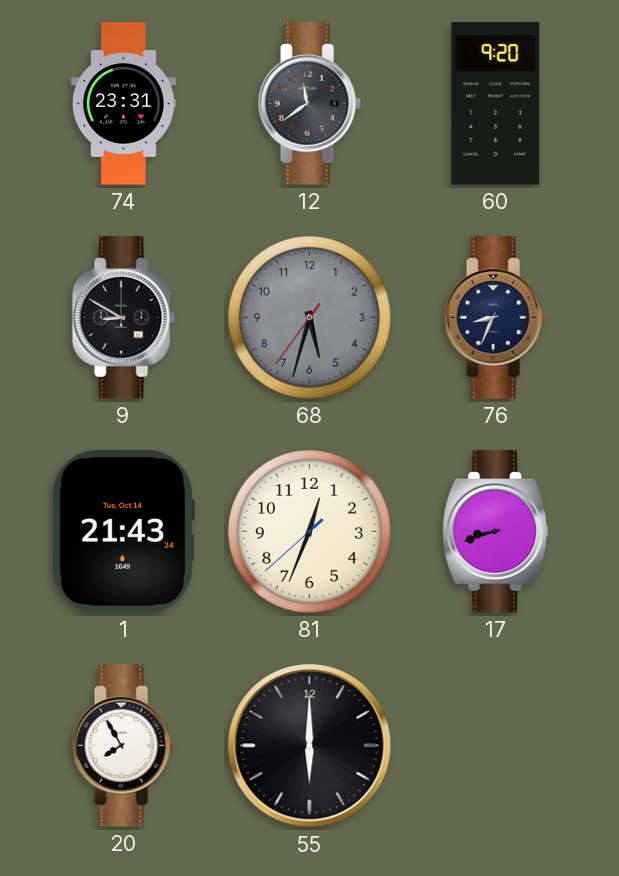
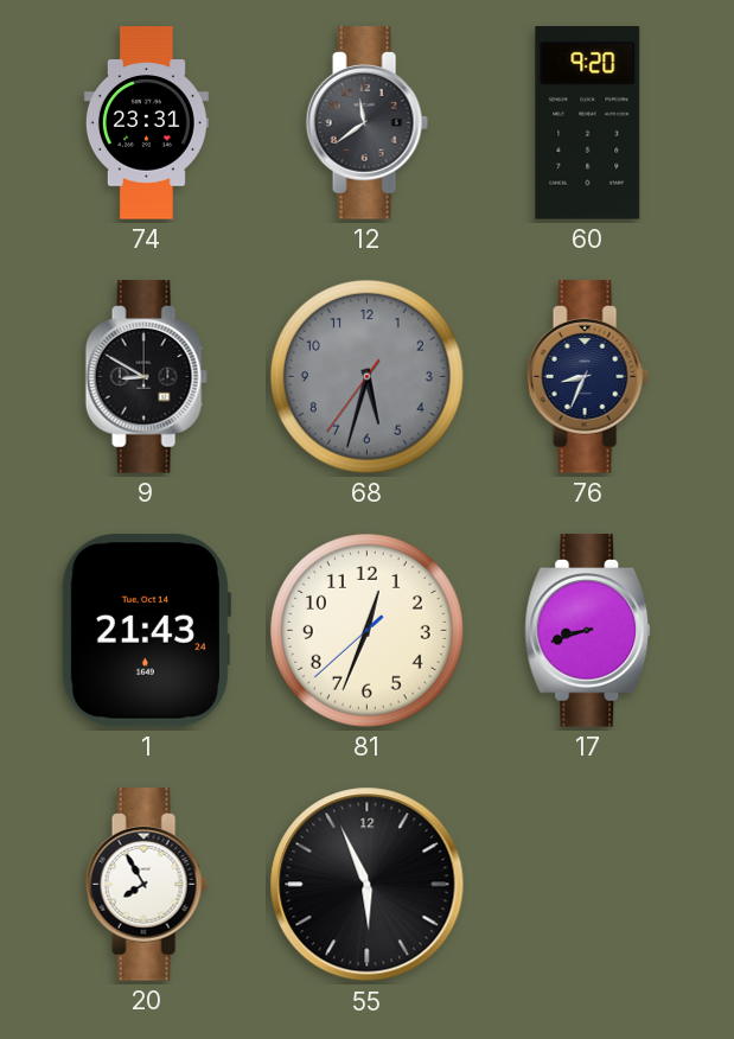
55: 6:00 -> 5:56
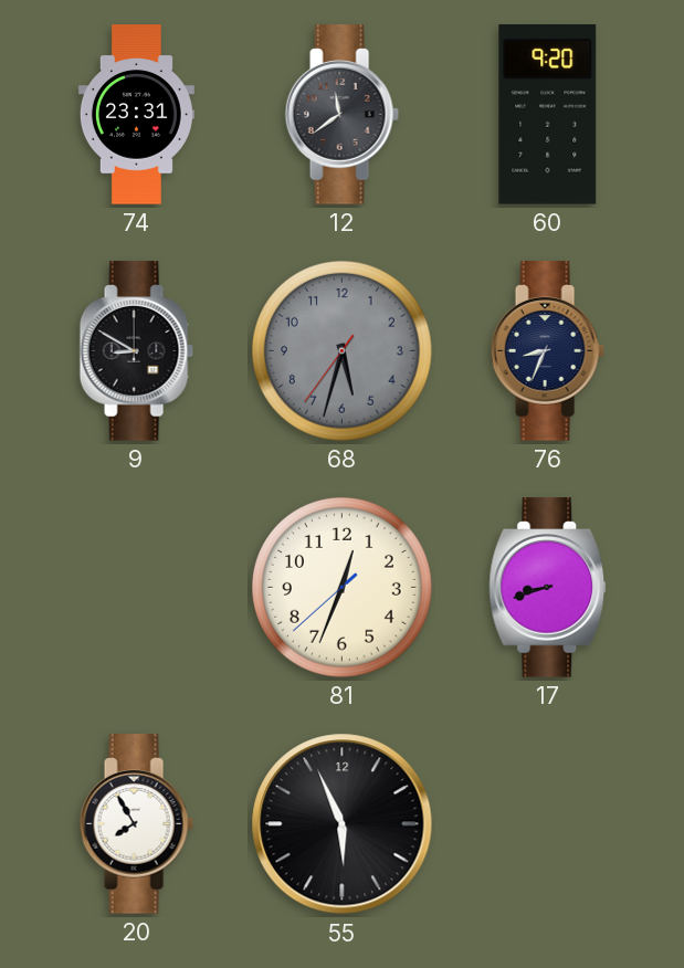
1: 21:43 -> none
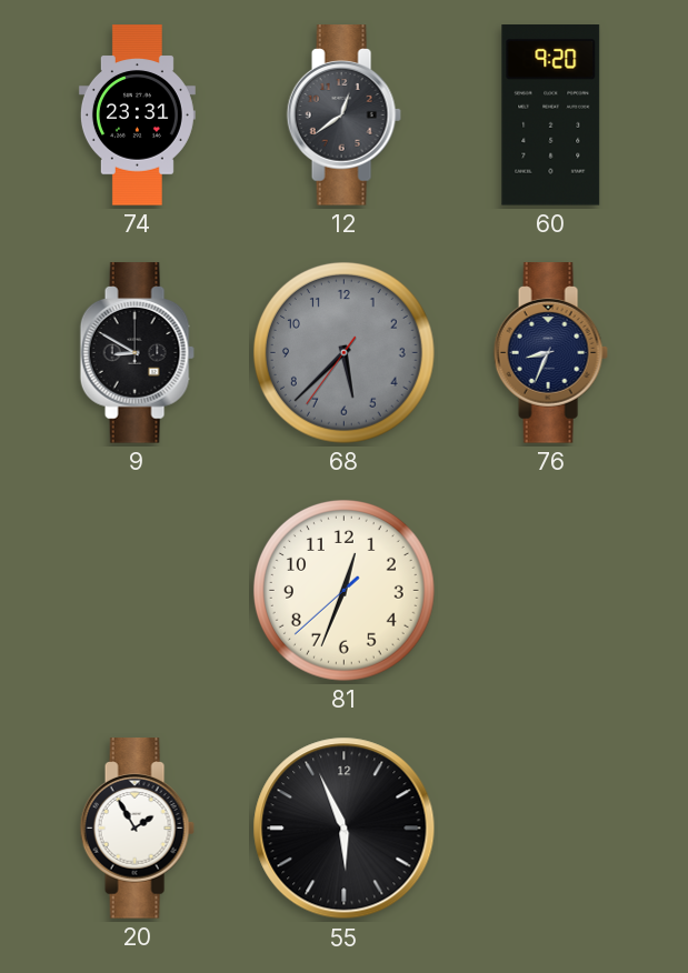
12: 11:39 -> 12:39
68: 5:32 -> 5:37
17: 8:42 -> none
20: 7:55 -> 1:55
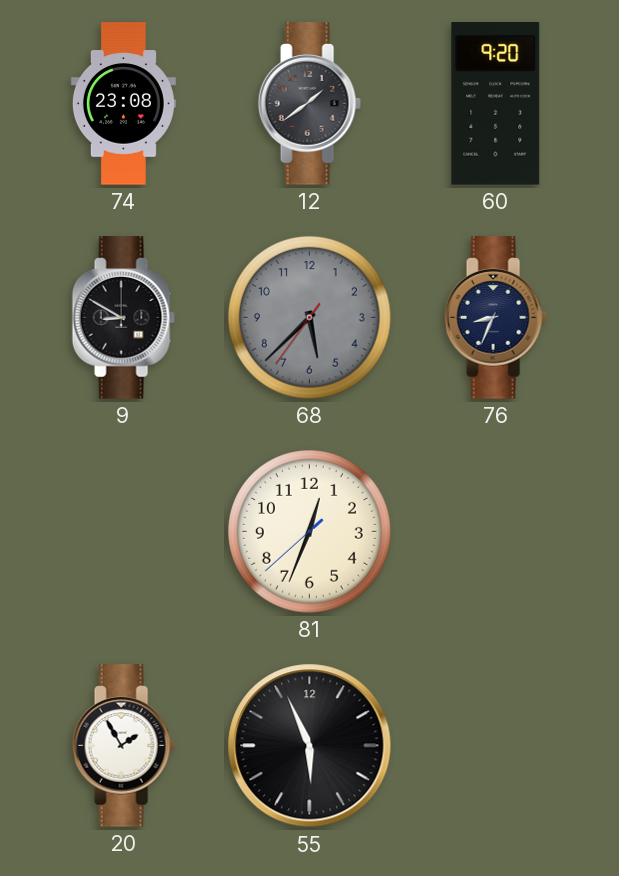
74: 23:31 -> 23:08
12: 12:39 -> 1:39
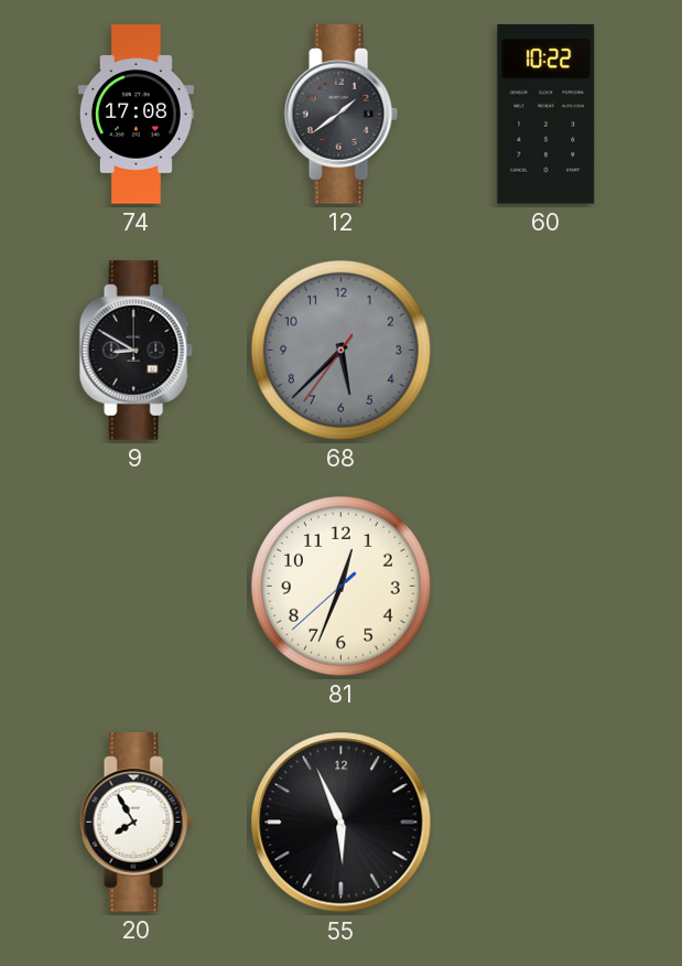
74: 23:08 -> 17:08
60: 9:20 -> 10:22
76: 8:34 -> none
20: 1:55 -> 7:55
